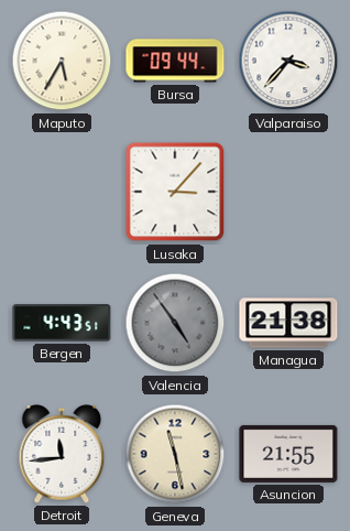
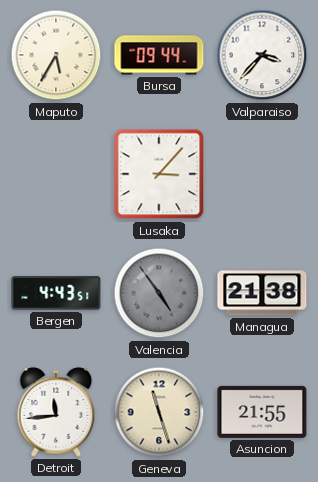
Geneva: 11:28 -> 11:27
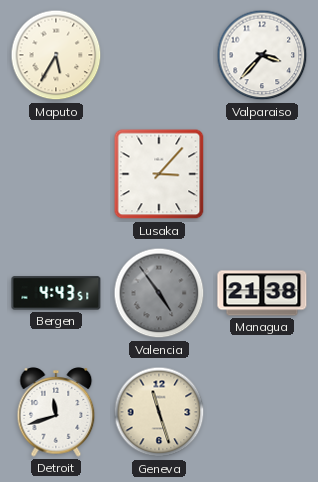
Bursa: 09:44 -> none
Detroit: 11:44 -> 11:42
Asuncion: 21:55 -> none
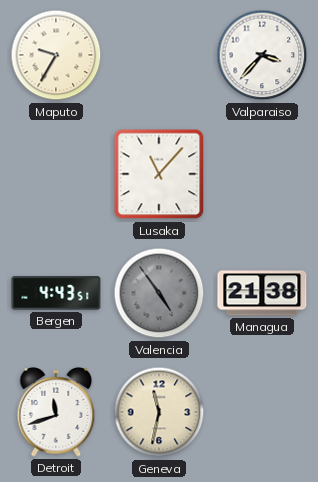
Maputo: 5:35 -> 9:35
Lusaka: 3:07 -> 11:07
Geneva: 11:27 -> 11:32
